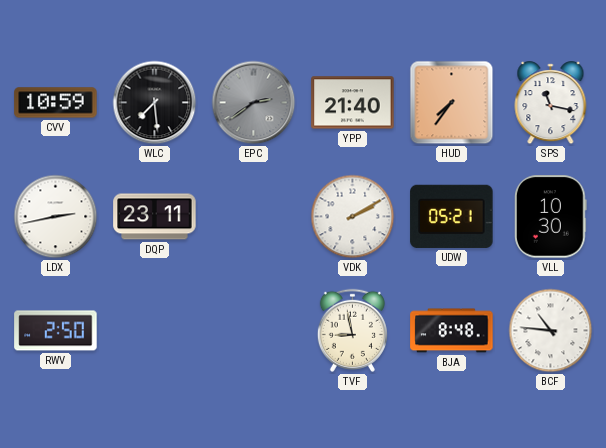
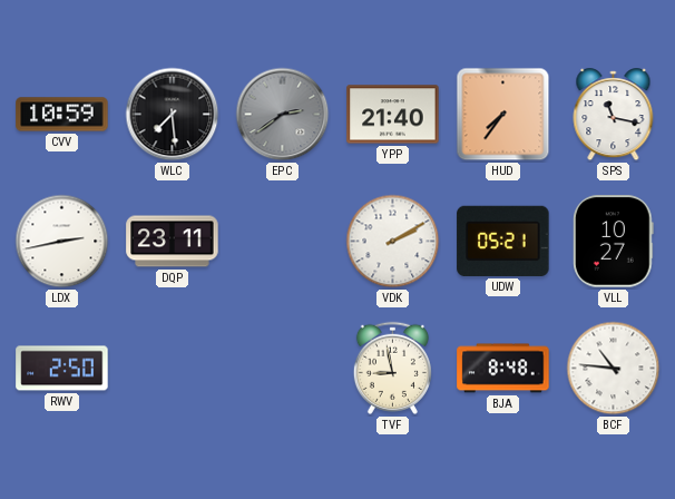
VLL: 10:30 -> 10:27
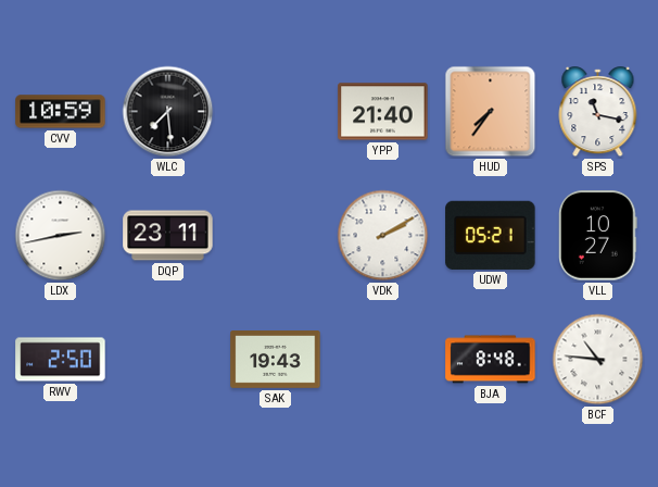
EPC: 2:39 -> none
SAK: none -> 19:43
TVF: 8:58 -> none
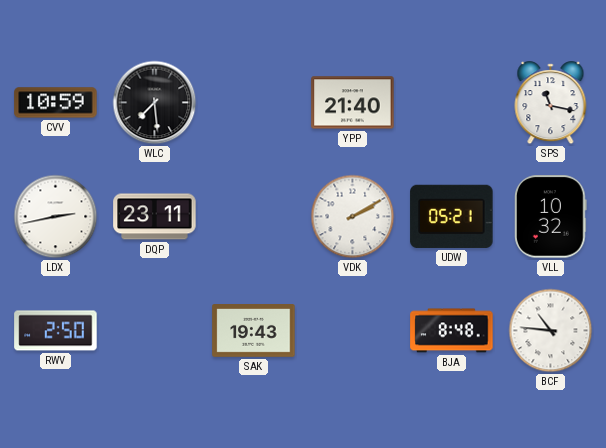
HUD: 7:36 -> none
VLL: 10:27 -> 10:32
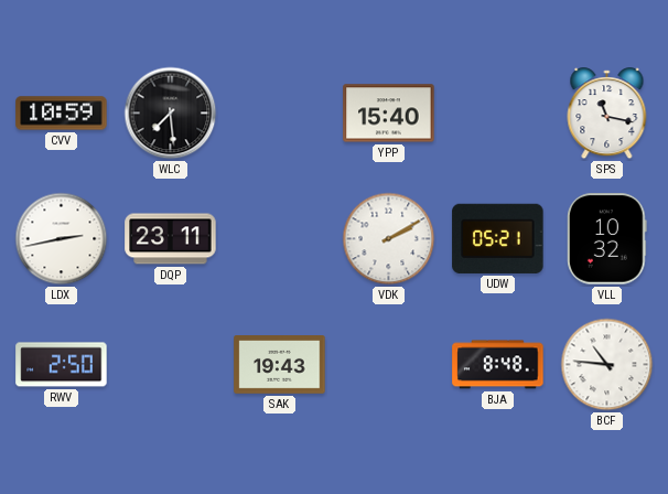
YPP: 21:40 -> 15:40
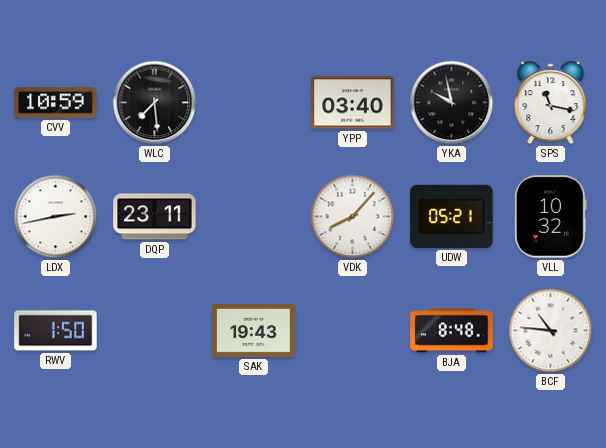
YPP: 15:40 -> 03:40
YKA: none -> 9:58
VDK: 2:10 -> 8:07
RWV: 2:50 -> 1:50
